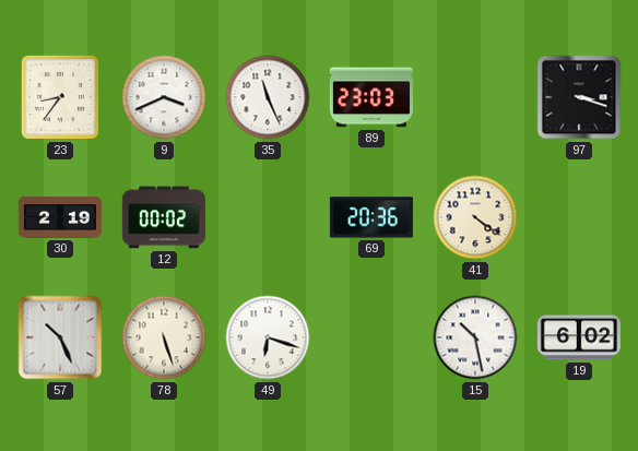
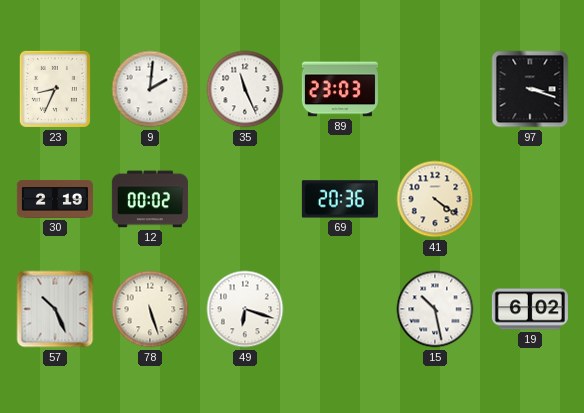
23: 8:36 -> 8:34
9: 3:41 -> 2:01
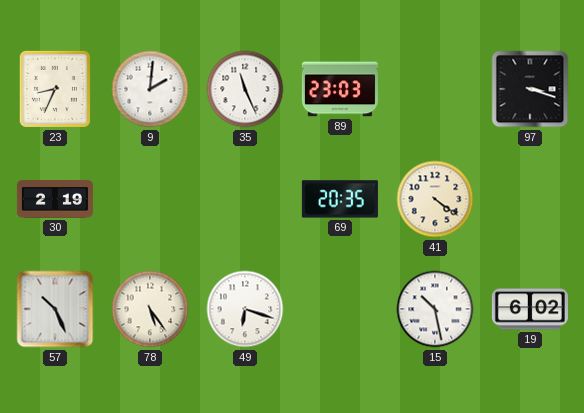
12: 00:02 -> none
69: 20:36 -> 20:35
78: 5:27 -> 5:24
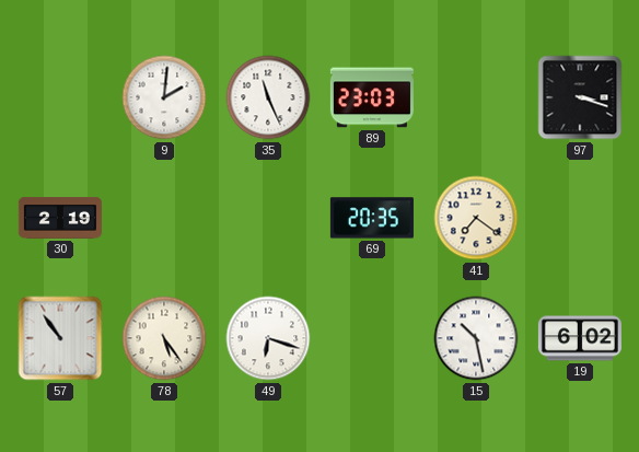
23: 8:34 -> none
41: 4:21 -> 7:21
57: 10:26 -> 10:54
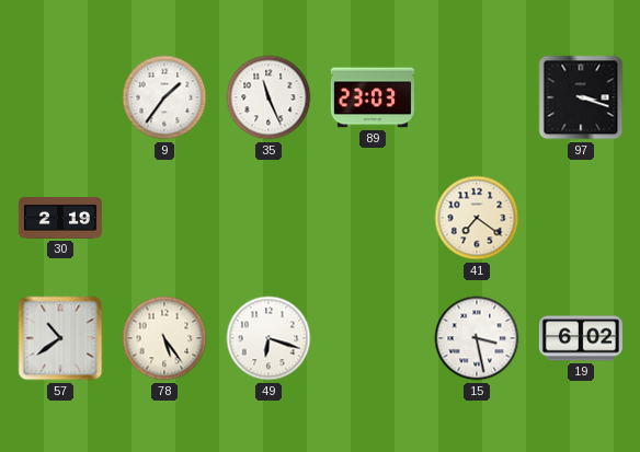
9: 2:01 -> 1:36
69: 20:35 -> none
57: 10:54 -> 10:39
15: 10:28 -> 3:28
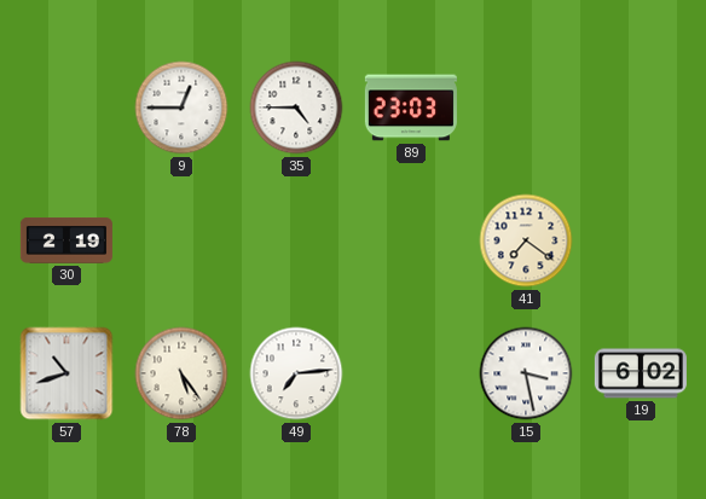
9: 1:36 -> 12:45
35: 11:26 -> 4:45
97: 3:18 -> none
57: 10:39 -> 10:42
49: 6:18 -> 7:14
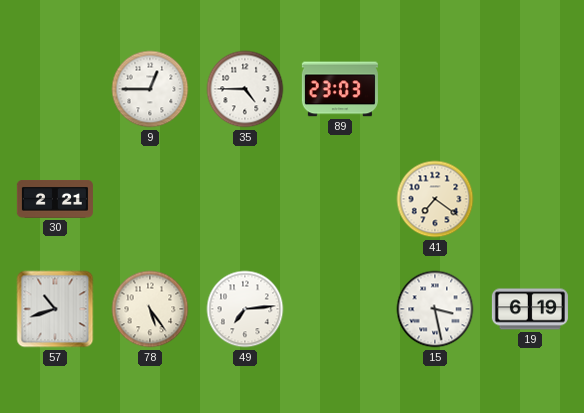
30: 2:19 -> 2:21
19: 6:02 -> 6:19
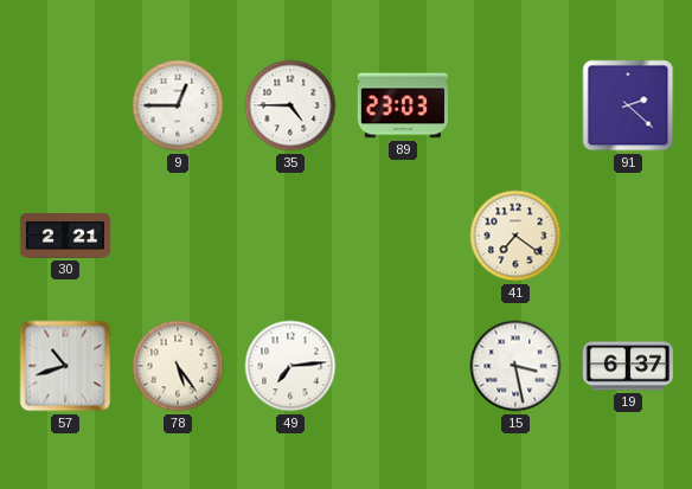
91: none -> 2:22
19: 6:19 -> 6:37
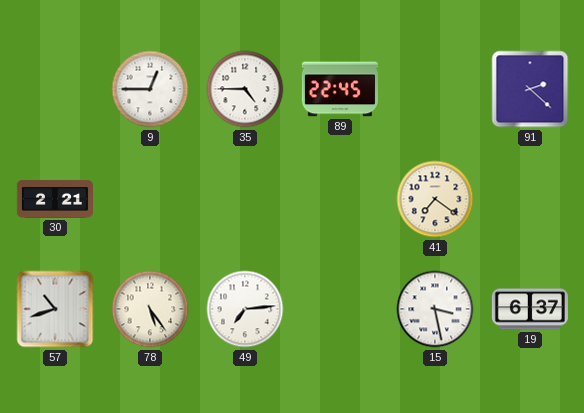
89: 23:03 -> 22:45
